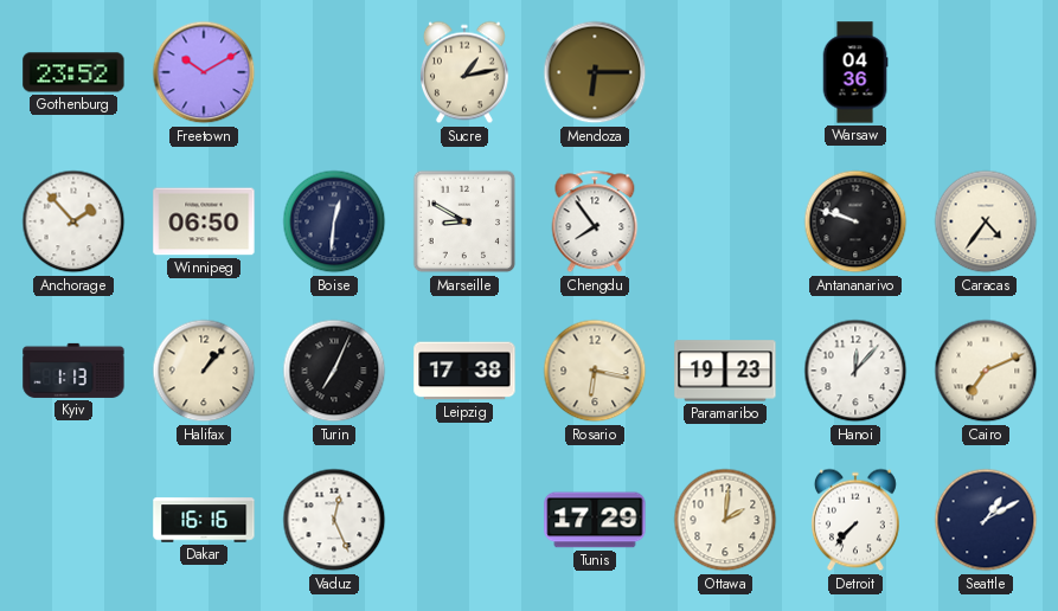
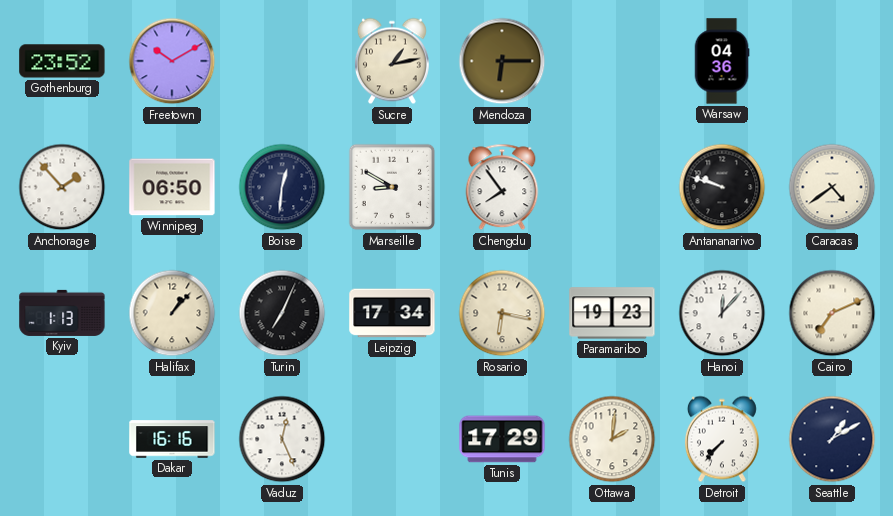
Caracas: 4:36 -> 4:39
Leipzig: 17:38 -> 17:34
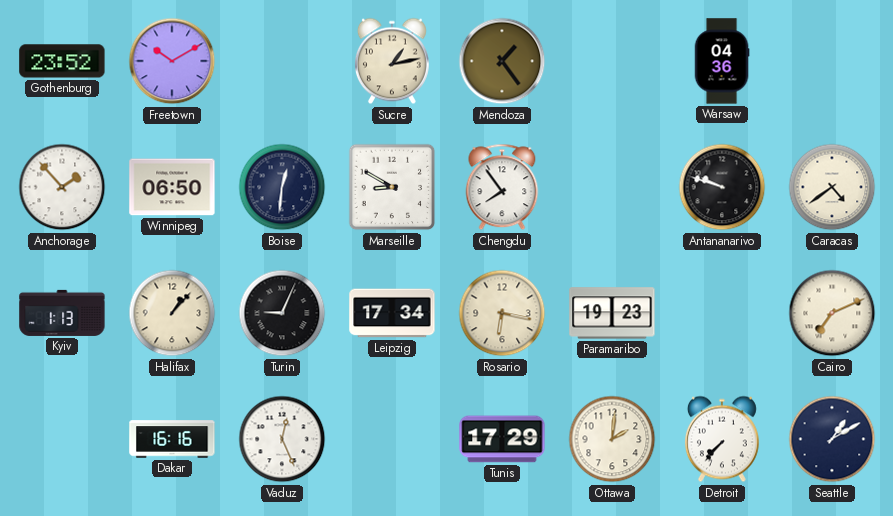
Mendoza: 6:15 -> 1:24
Turin: 7:04 -> 9:04
Hanoi: 12:07 -> none
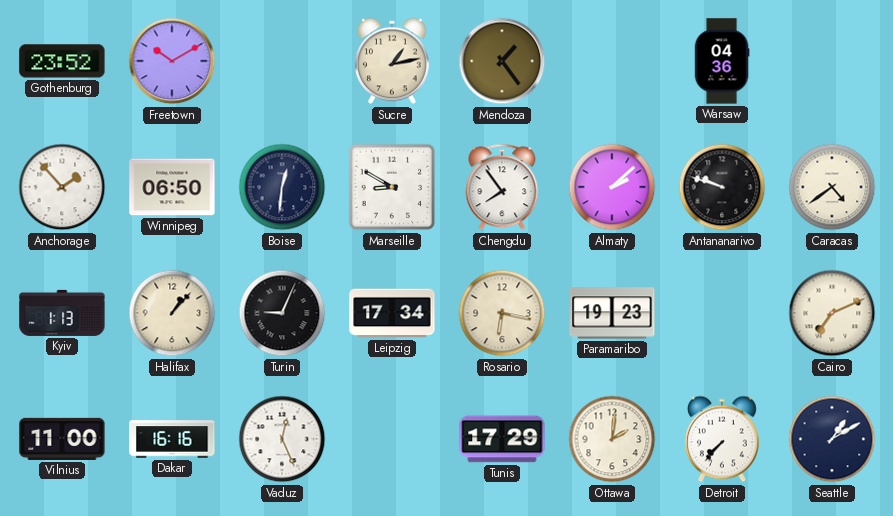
Almaty: none -> 2:08
Vilnius: none -> 11:00
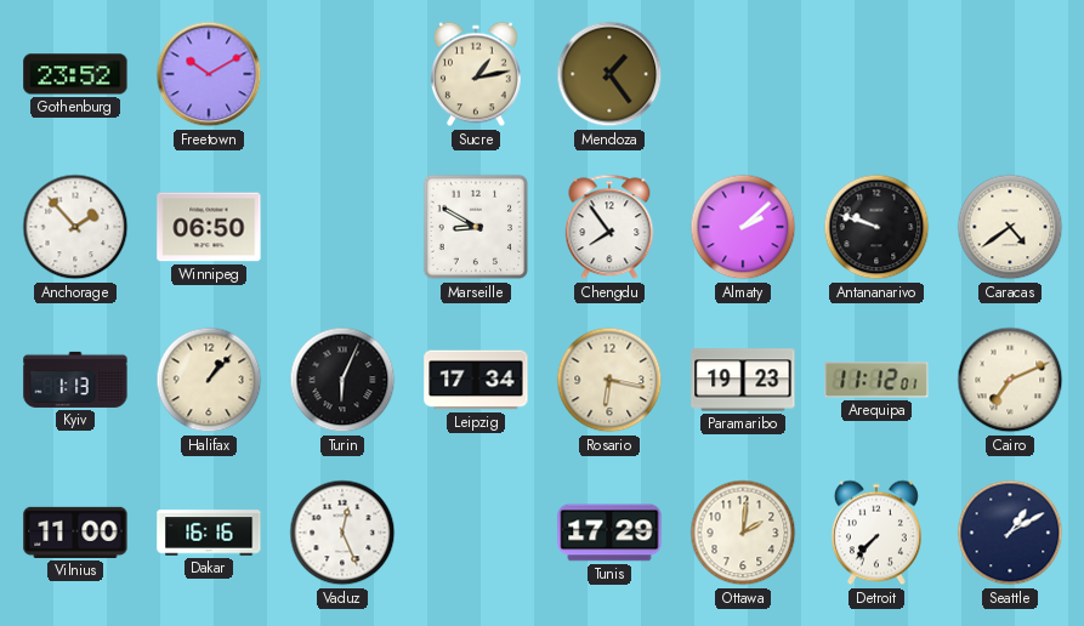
Warsaw: 04:36 -> none
Boise: 12:31 -> none
Turin: 9:04 -> 6:04
Arequipa: none -> 11:12
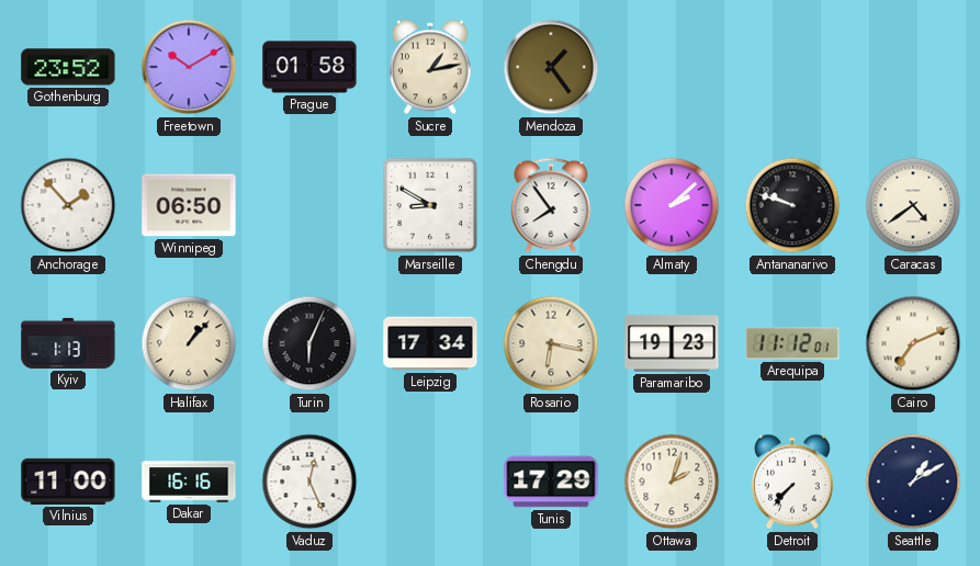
Prague: none -> 01:58
Ottawa: 2:01 -> 2:03
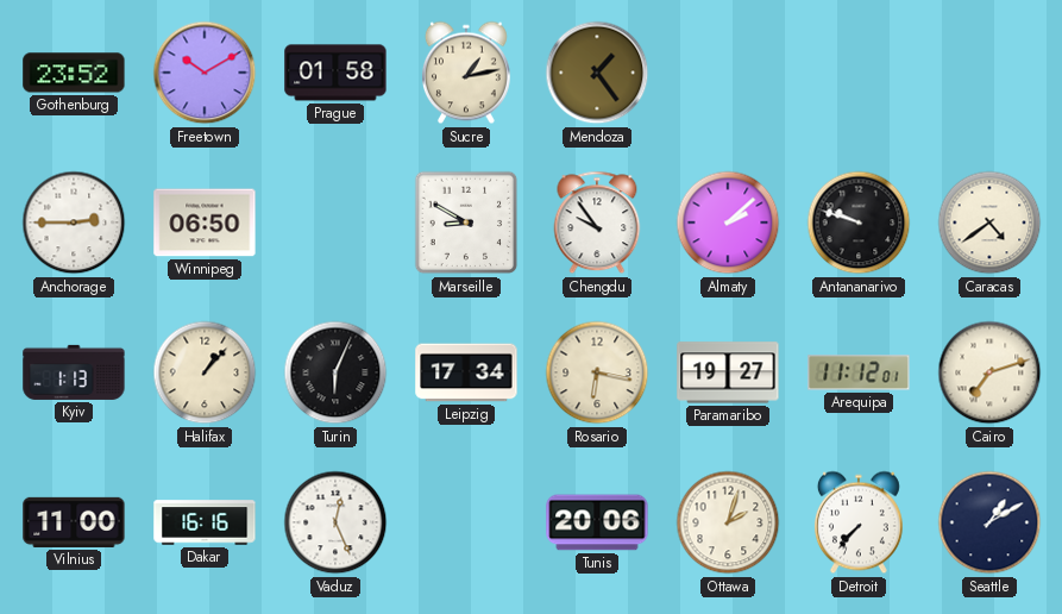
Anchorage: 1:53 -> 2:45
Chengdu: 7:54 -> 9:54
Paramaribo: 19:23 -> 19:27
Cairo: 7:11 -> 7:12
Tunis: 17:29 -> 20:06
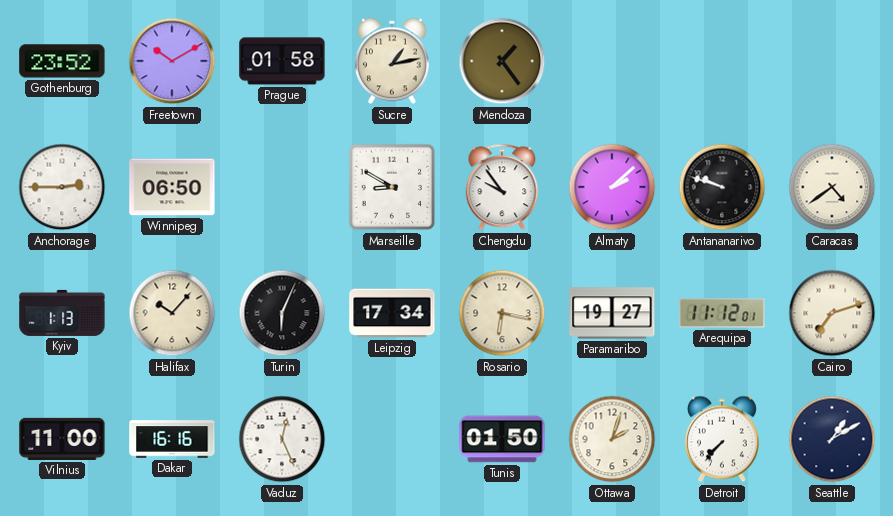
Halifax: 1:07 -> 10:07
Tunis: 20:06 -> 01:50
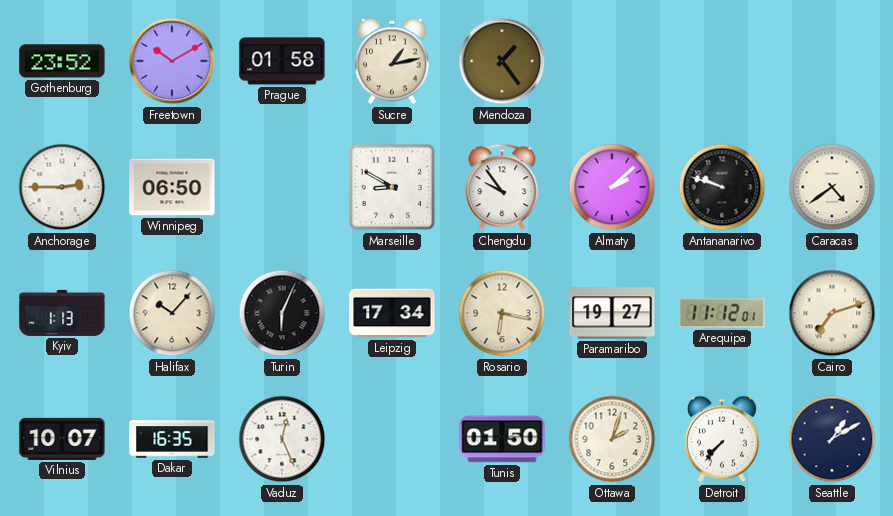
Vilnius: 11:00 -> 10:07
Dakar: 16:16 -> 16:35
